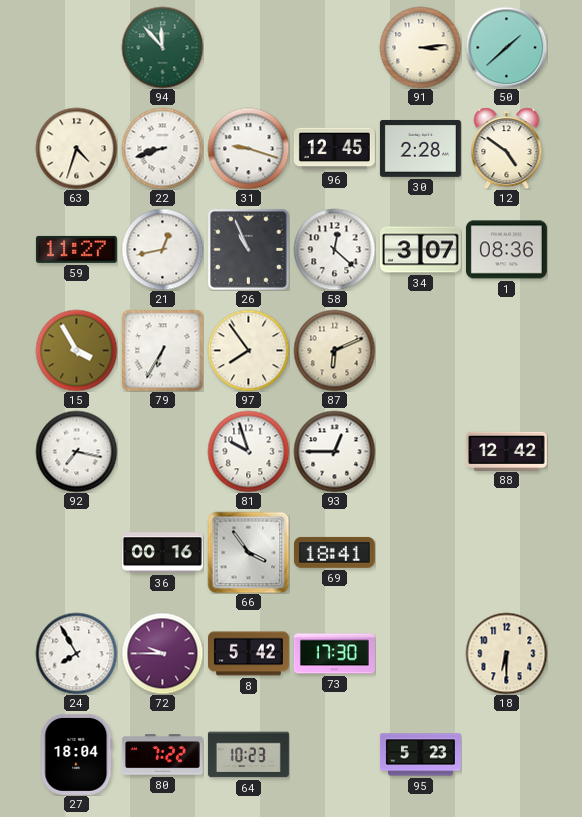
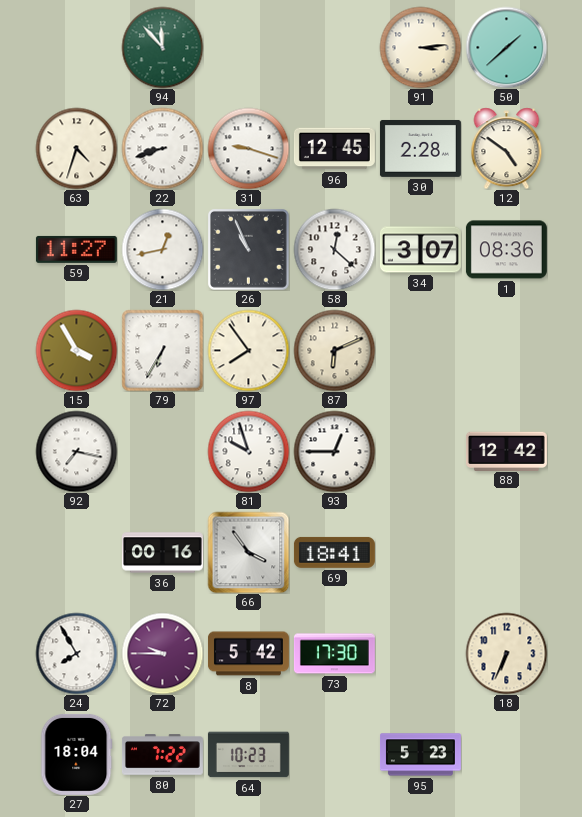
18: 6:30 -> 6:34
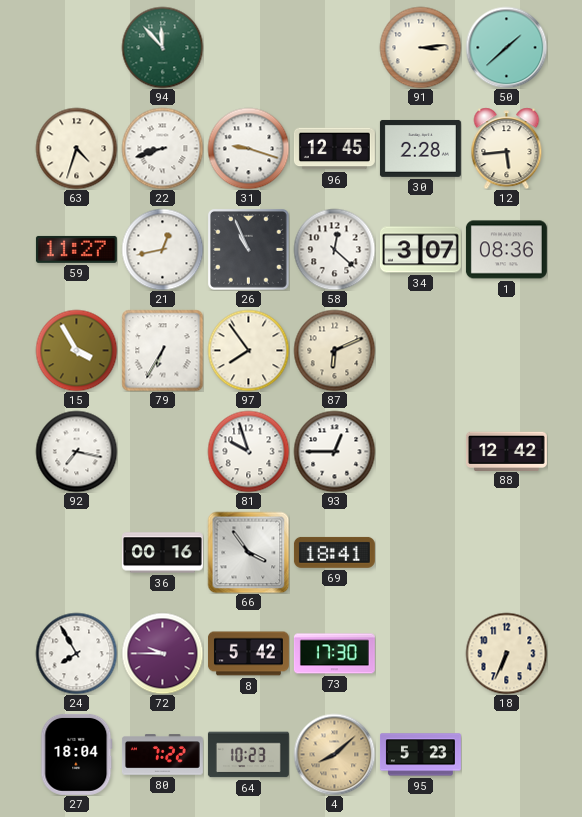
12: 4:51 -> 5:44
4: none -> 8:08
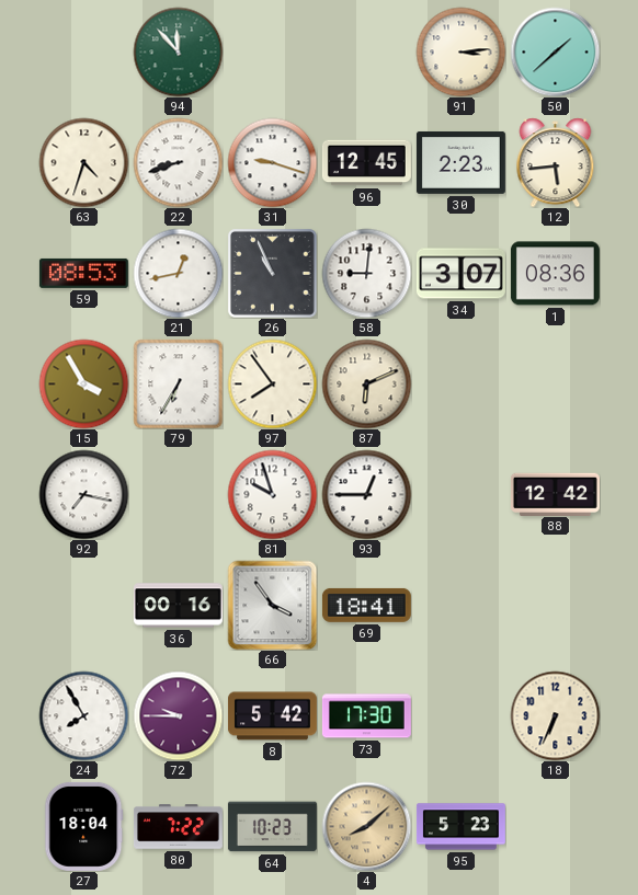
30: 2:28 -> 2:23
59: 11:27 -> 08:53
58: 12:22 -> 9:01
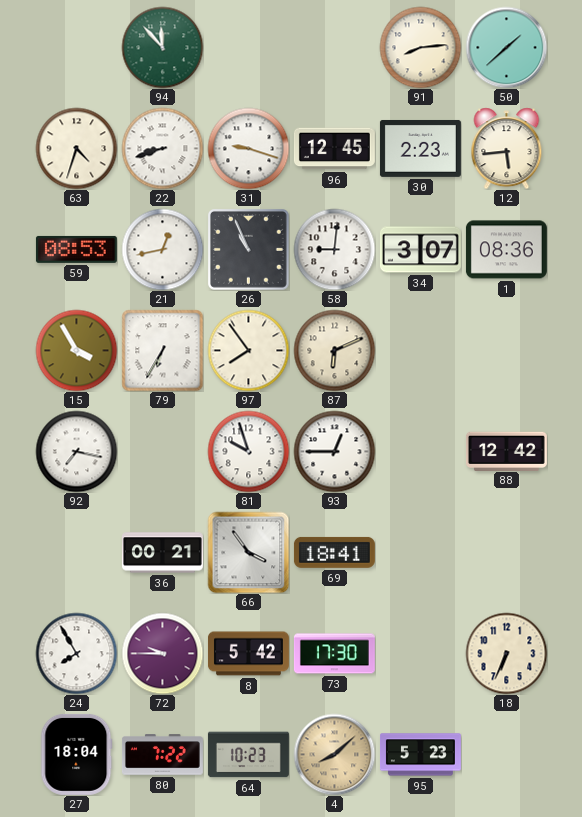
91: 3:14 -> 8:14
36: 00:16 -> 00:21
